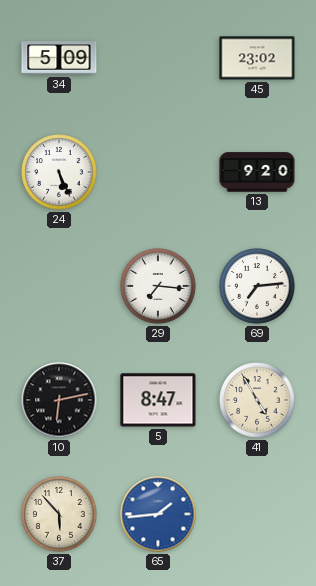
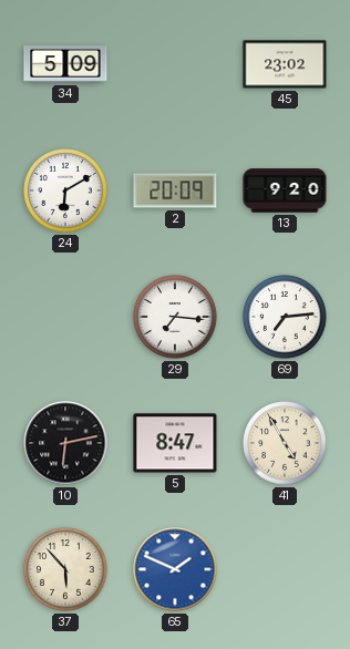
24: 5:26 -> 6:10
2: none -> 20:09
65: 1:44 -> 1:49
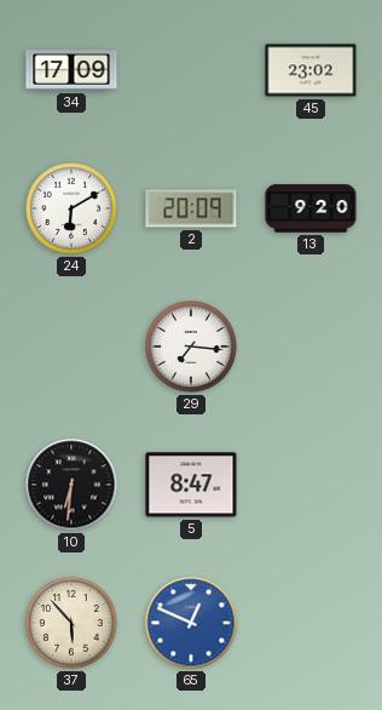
34: 5:09 -> 17:09
69: 7:14 -> none
10: 6:13 -> 6:31
41: 4:55 -> none
65: 1:49 -> 12:49
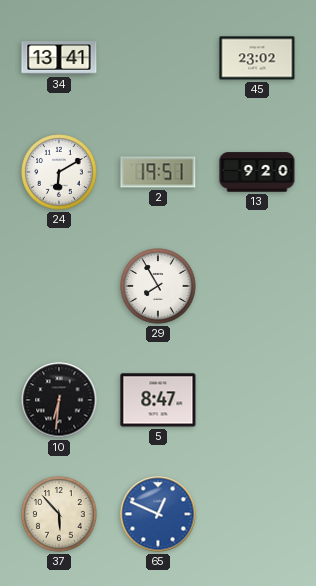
34: 17:09 -> 13:41
2: 20:09 -> 19:51
29: 7:16 -> 7:55
